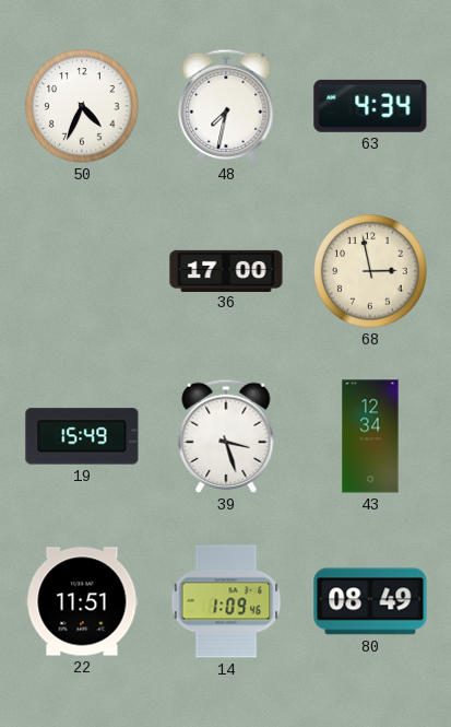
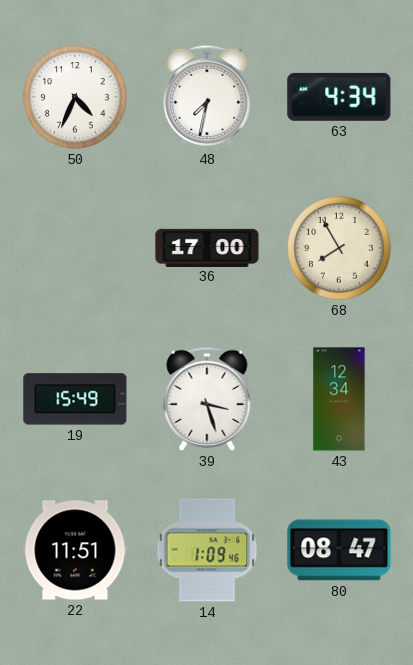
68: 2:58 -> 7:55
80: 08:49 -> 08:47
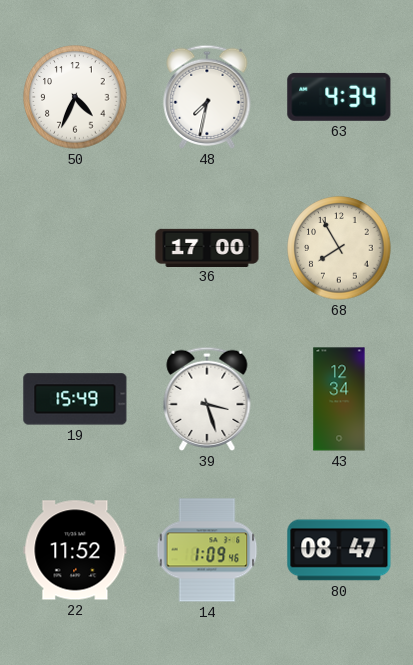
22: 11:51 -> 11:52
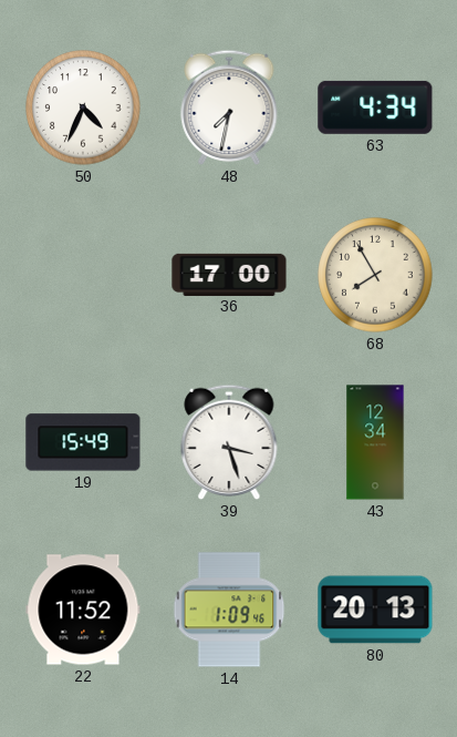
80: 08:47 -> 20:13
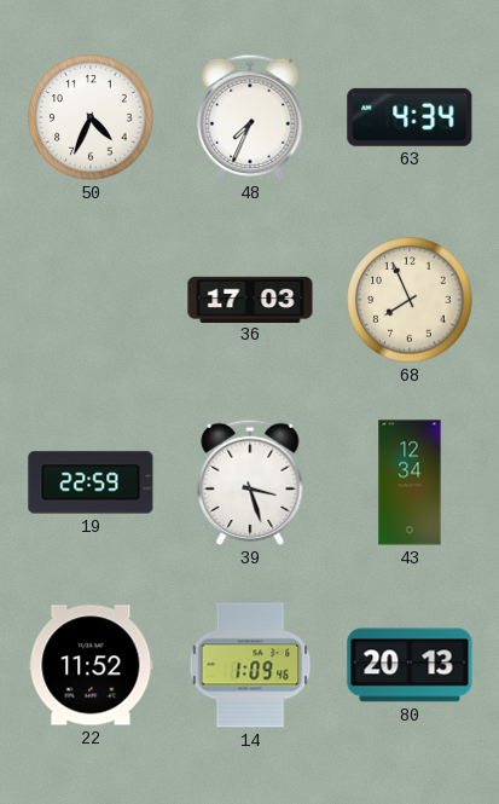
48: 7:32 -> 7:34
36: 17:00 -> 17:03
68: 7:55 -> 7:56
19: 15:49 -> 22:59
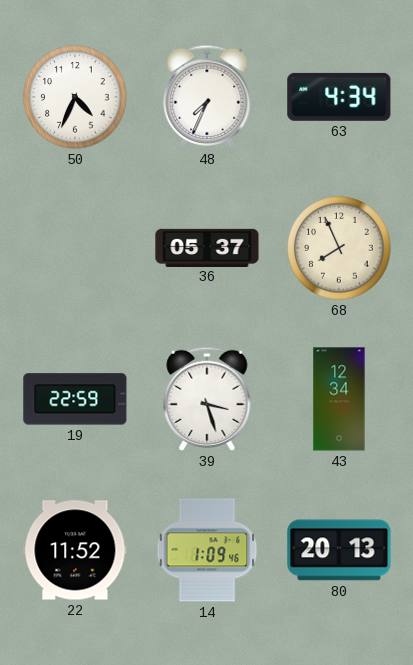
36: 17:03 -> 05:37
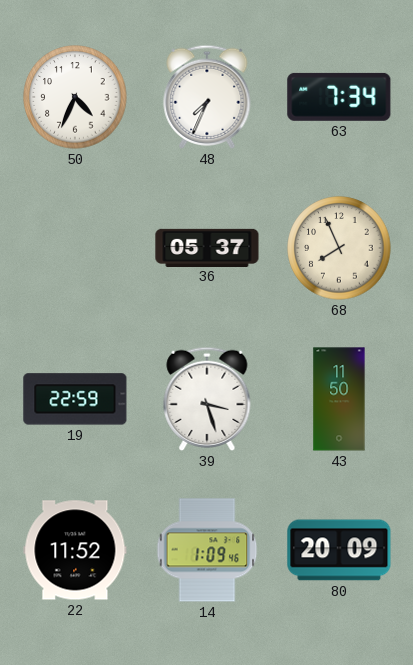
63: 4:34 -> 7:34
43: 12:34 -> 11:50
80: 20:13 -> 20:09
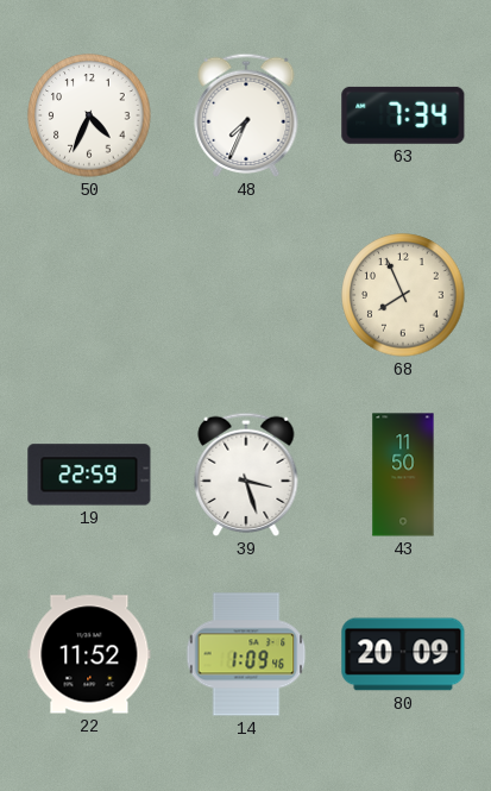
36: 05:37 -> none
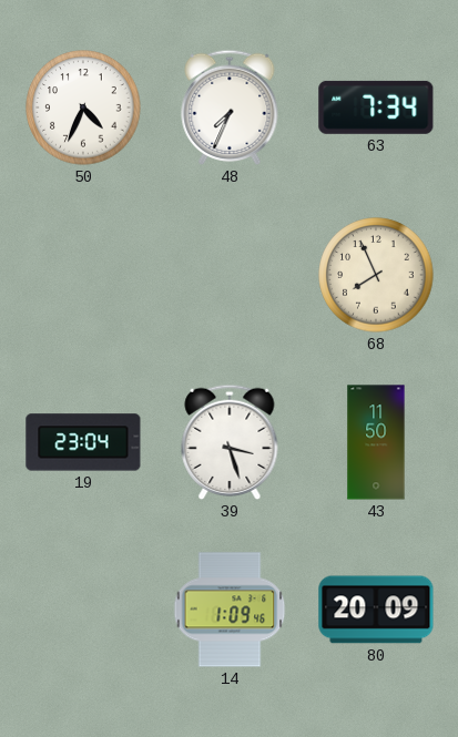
19: 22:59 -> 23:04
22: 11:52 -> none
